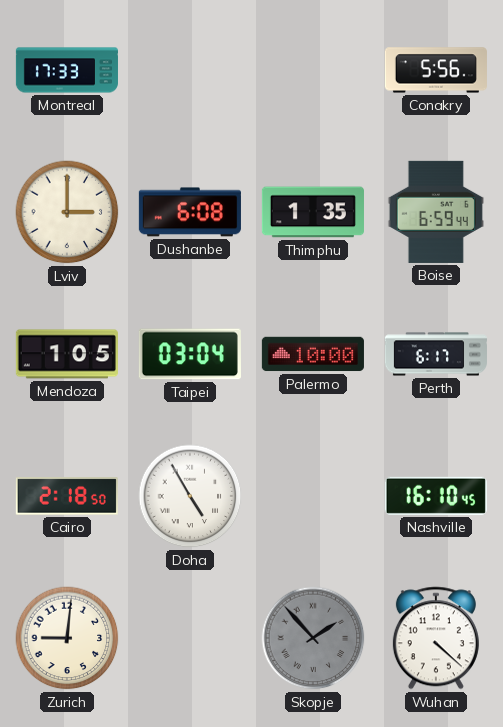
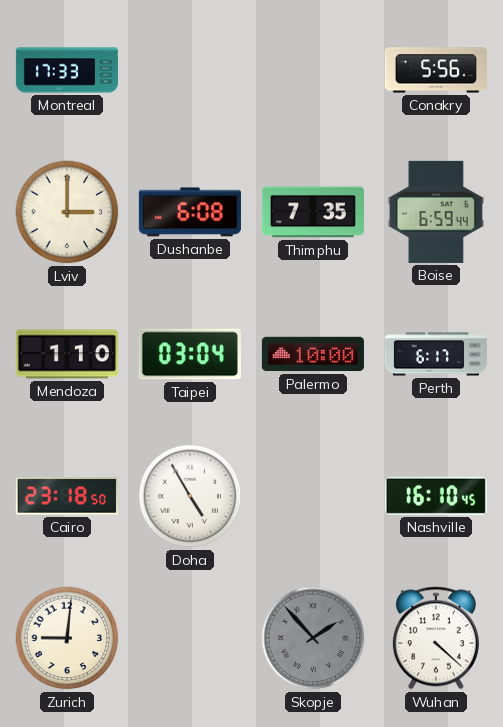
Thimphu: 1:35 -> 7:35
Mendoza: 1:05 -> 1:10
Cairo: 2:18 -> 23:18
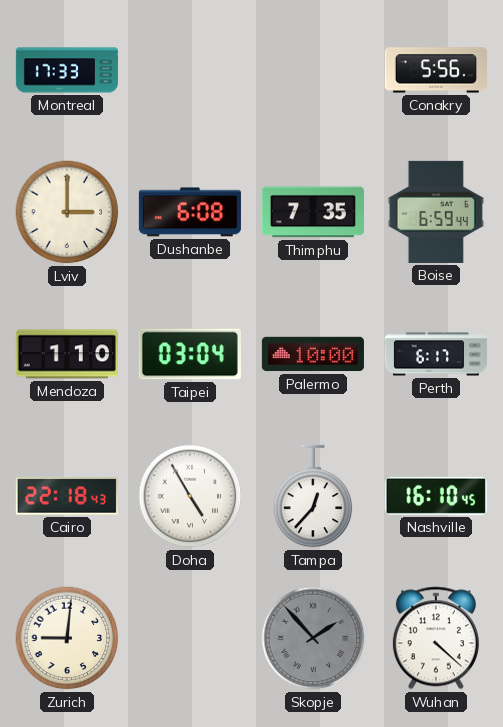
Cairo: 23:18 -> 22:18
Tampa: none -> 12:37
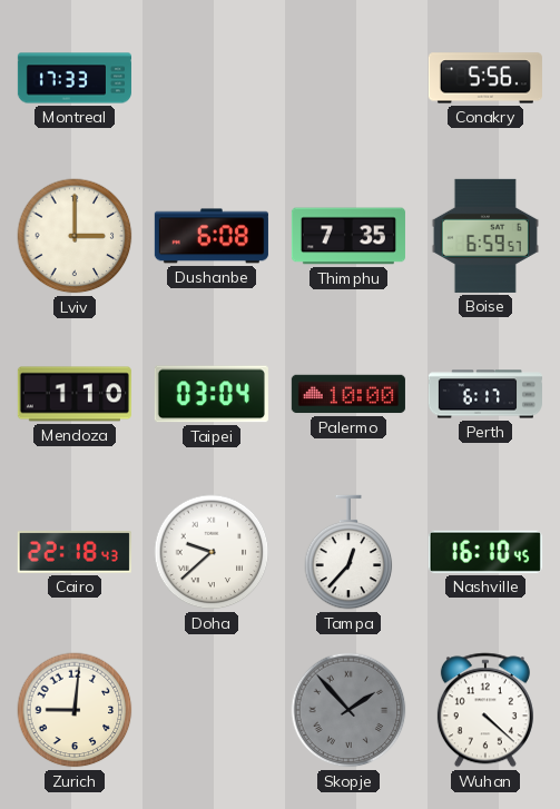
Boise: 6:59:44 -> 6:59:57
Doha: 4:55 -> 9:38
